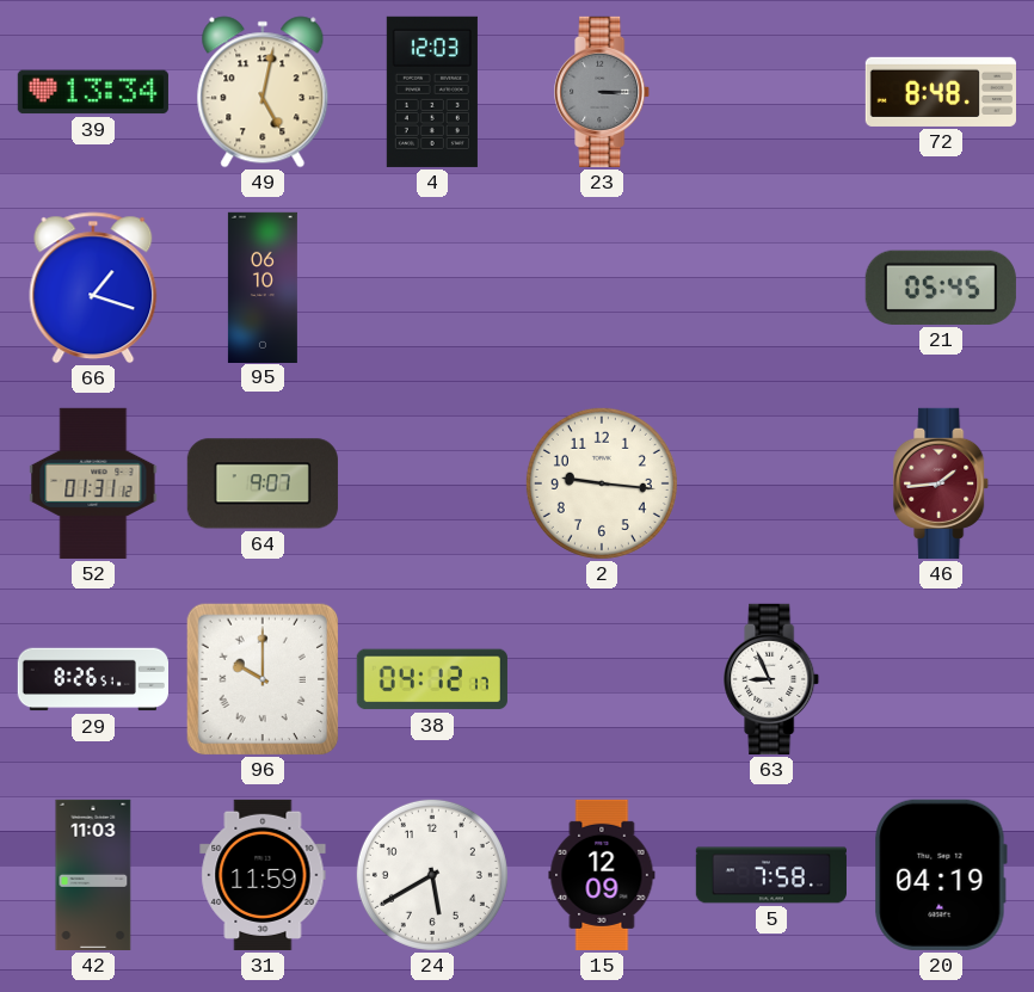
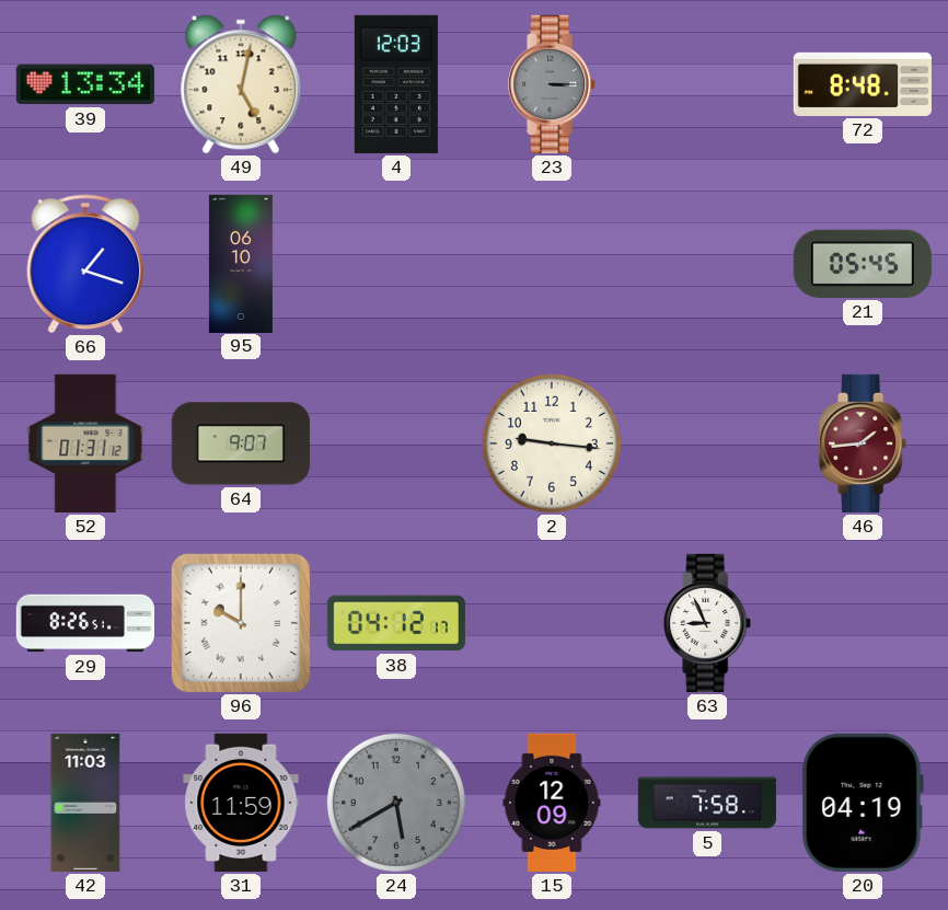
24 dial: white -> grey
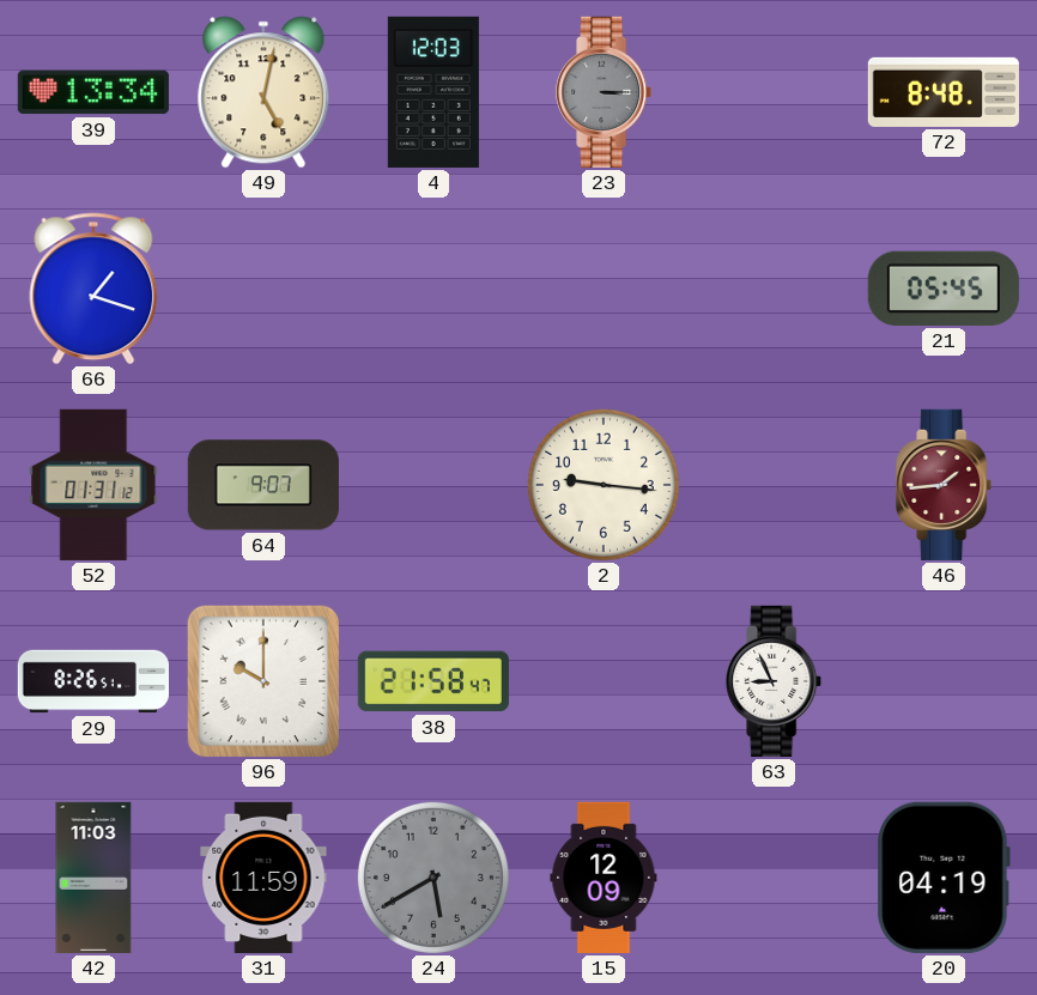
95: 06:10 -> none
38: 04:12 -> 21:58
5: 7:58 -> none
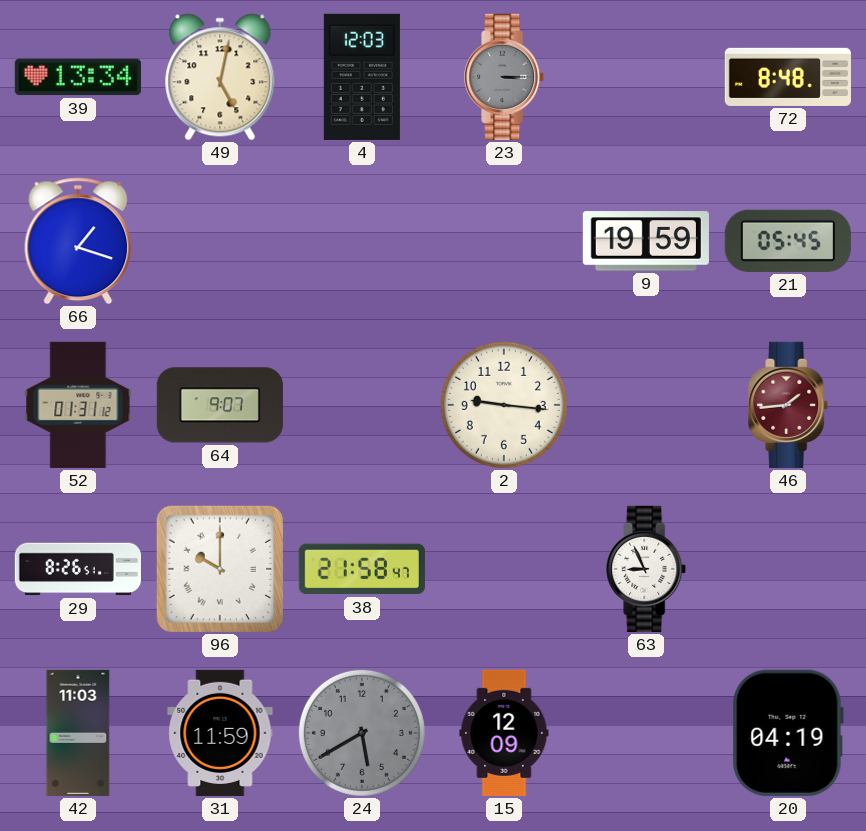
9: none -> 19:59
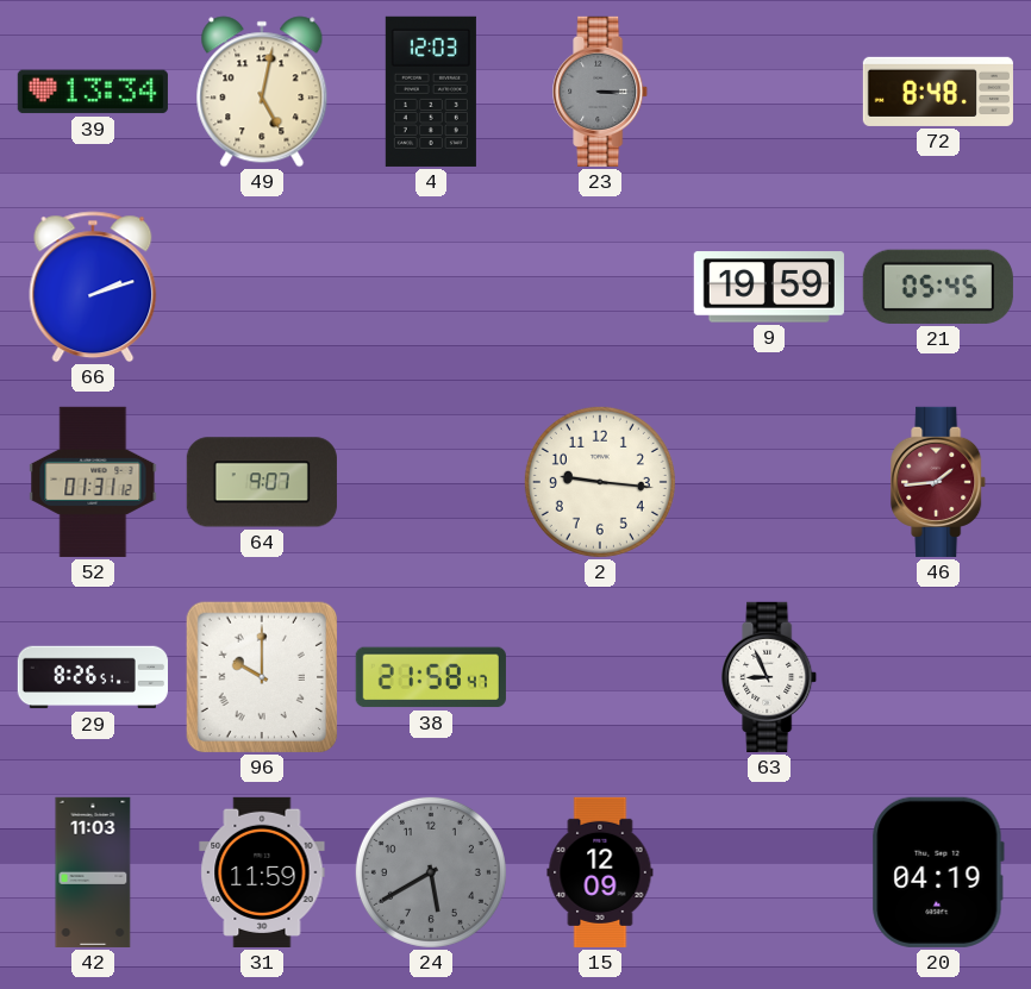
66: 1:18 -> 2:12
